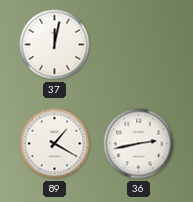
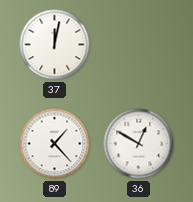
89: 1:20 -> 1:23
36: 2:43 -> 12:50
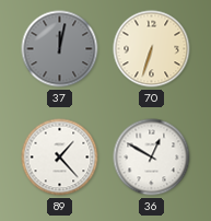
37 dial: white -> grey
70: none -> 6:33
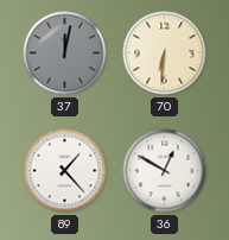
70: 6:33 -> 6:31
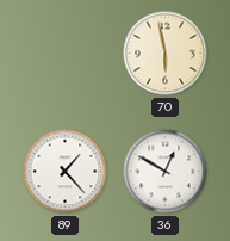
37: 12:02 -> none
70: 6:31 -> 5:58
